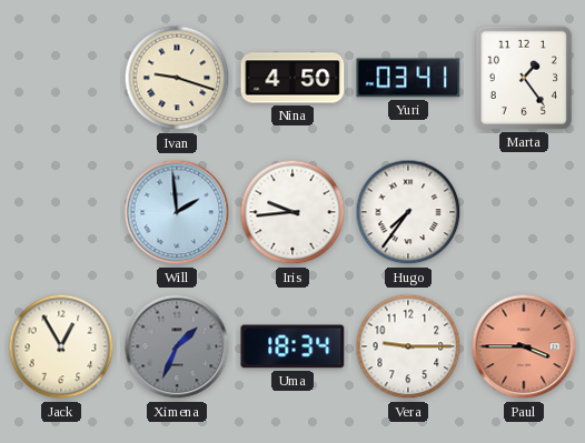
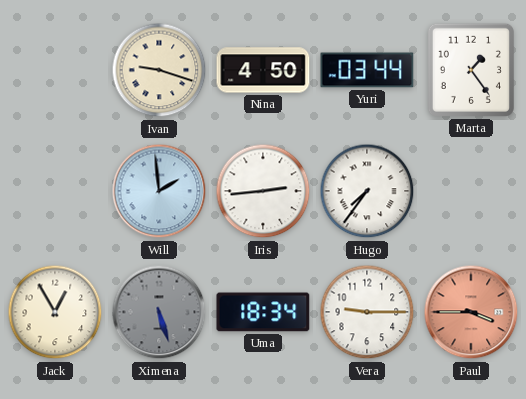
Yuri: 03:41 -> 03:44
Iris: 9:44 -> 2:44
Ximena: 1:34 -> 5:27
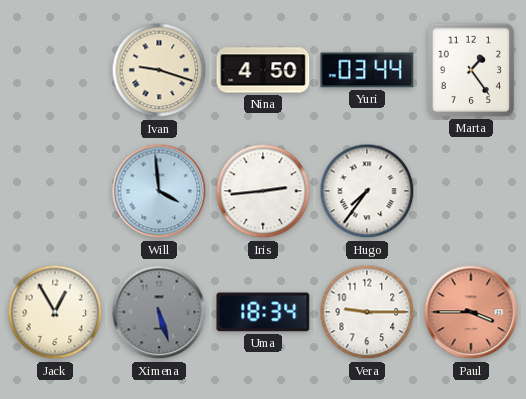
Will: 1:59 -> 3:59
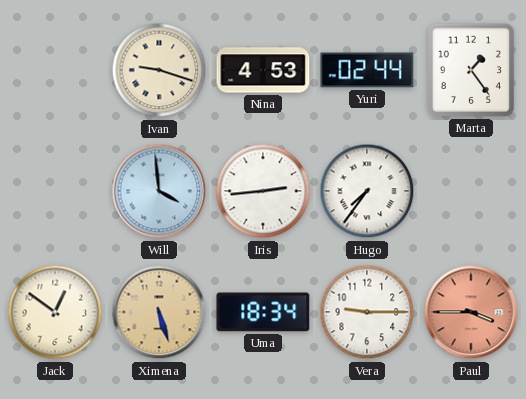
Nina: 4:50 -> 4:53
Yuri: 03:44 -> 02:44
Jack: 12:55 -> 12:51
Ximena dial: grey -> champagne
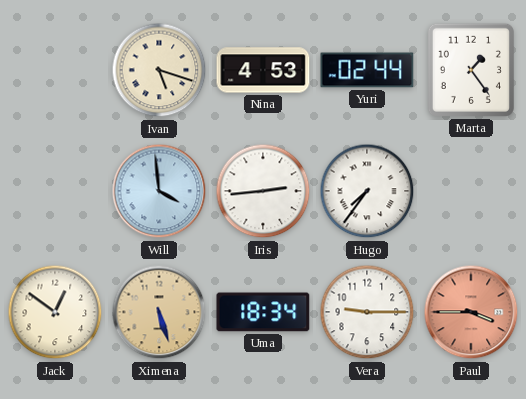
Ivan: 9:18 -> 5:18
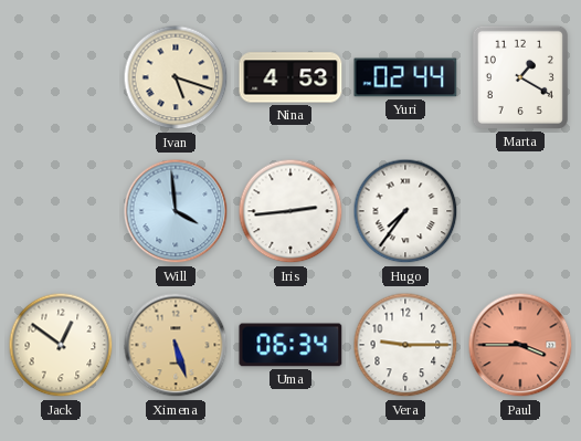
Marta: 1:24 -> 1:20
Uma: 18:34 -> 06:34
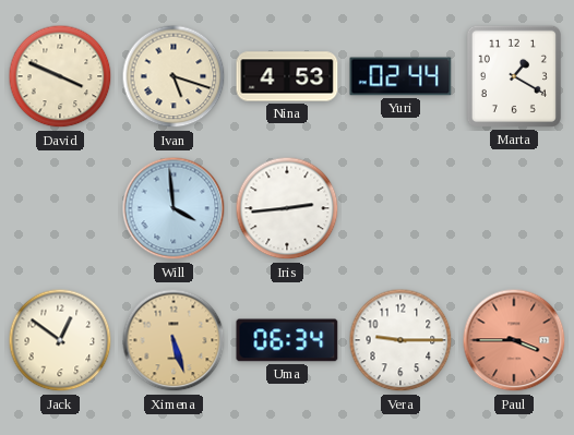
David: none -> 3:49
Hugo: 7:36 -> none
